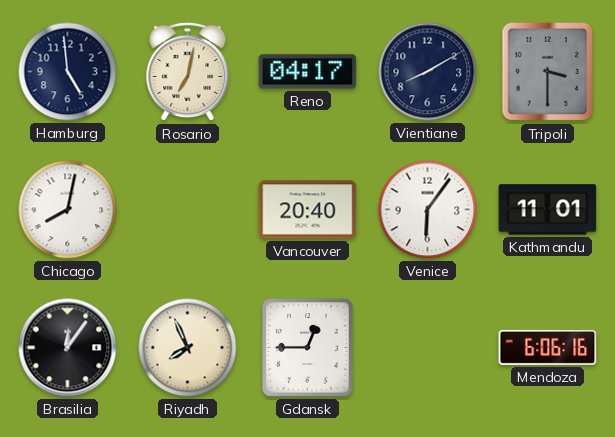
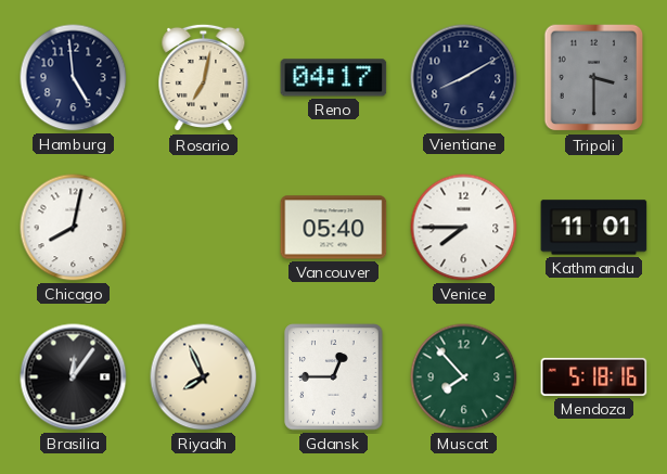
Vancouver: 20:40 -> 05:40
Venice: 6:06 -> 7:45
Muscat: none -> 7:53
Mendoza: 6:06 -> 5:18
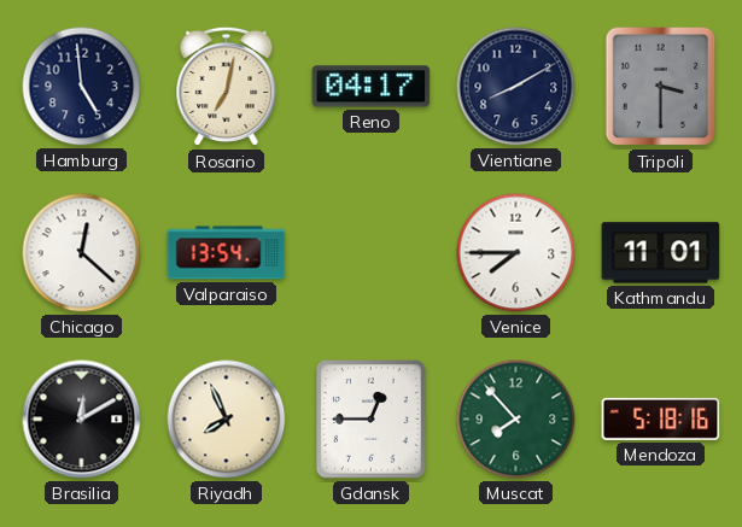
Chicago: 8:02 -> 12:22
Valparaiso: none -> 13:54
Vancouver: 05:40 -> none
Brasilia: 12:06 -> 12:10
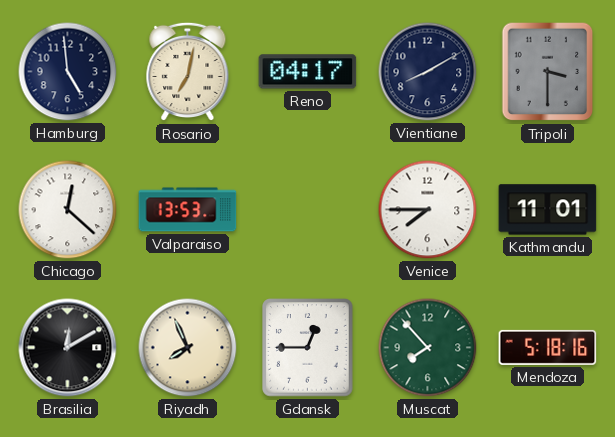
Valparaiso: 13:54 -> 13:53
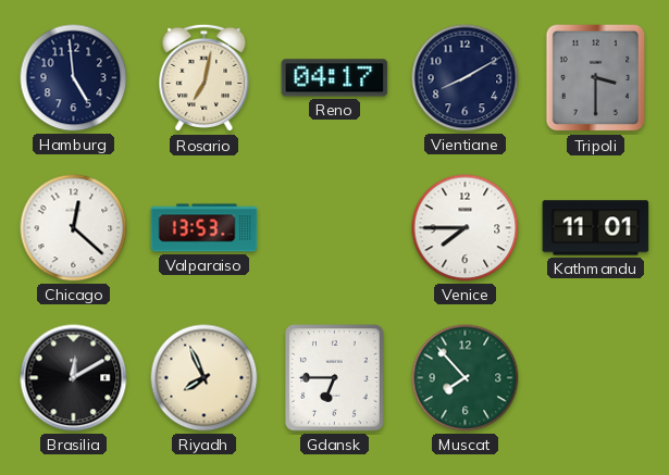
Gdansk: 12:45 -> 6:45
Mendoza: 5:18 -> none
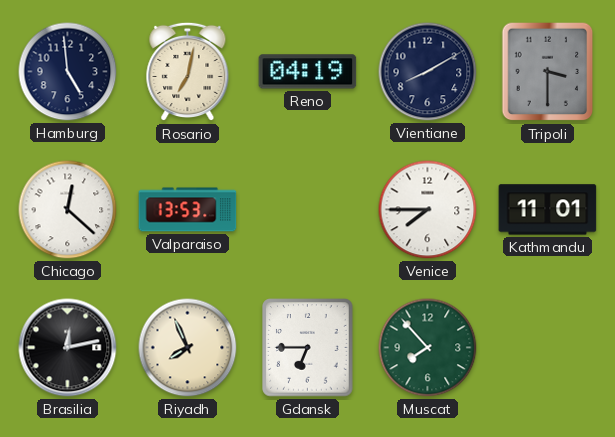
Reno: 04:17 -> 04:19
Brasilia: 12:10 -> 12:13
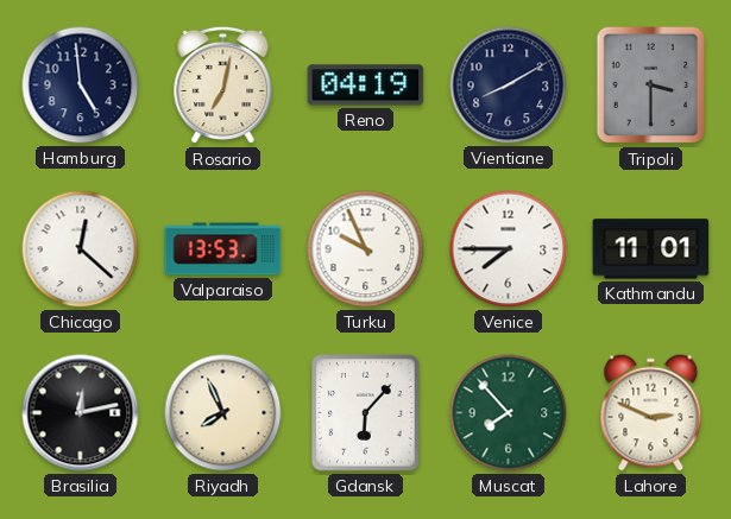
Turku: none -> 9:56
Gdansk: 6:45 -> 6:07
Lahore: none -> 2:49
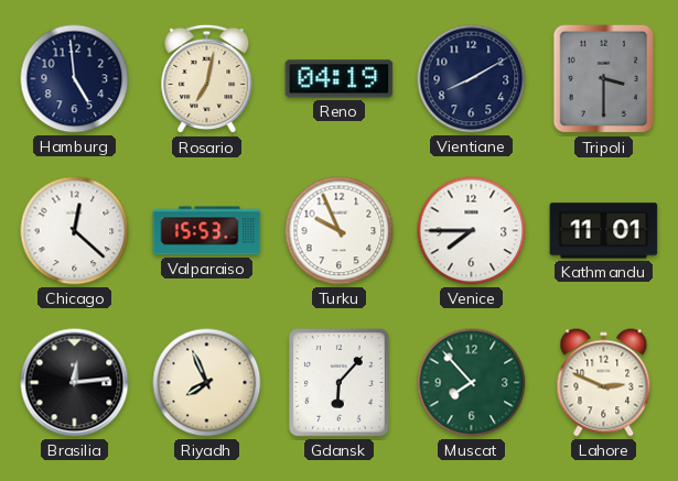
Valparaiso: 13:53 -> 15:53
Brasilia: 12:13 -> 12:14
